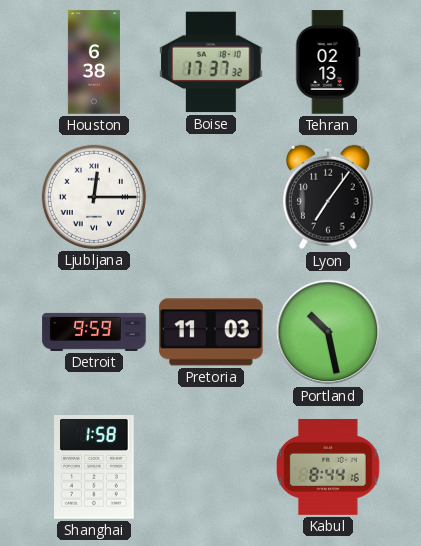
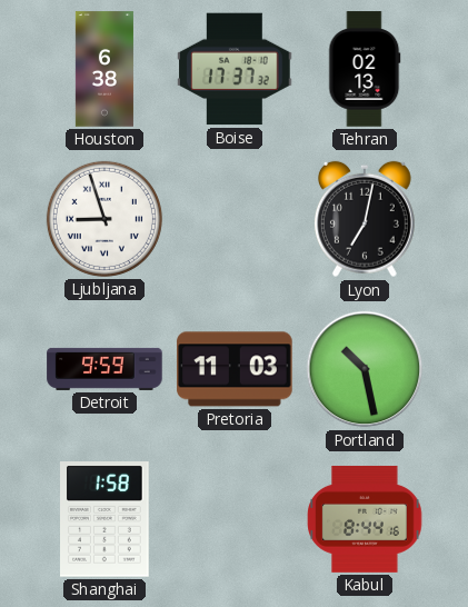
Ljubljana: 12:15 -> 8:57
Lyon: 7:06 -> 7:02
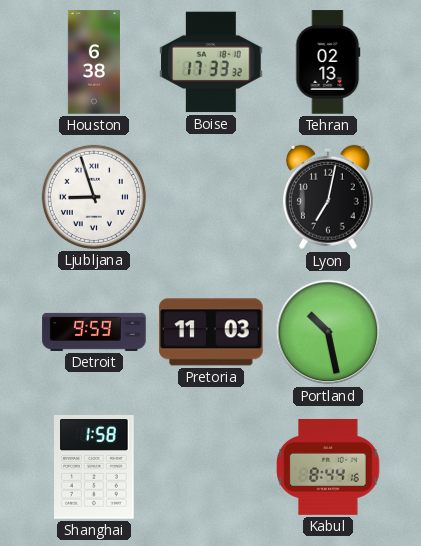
Boise: 17:37 -> 17:33
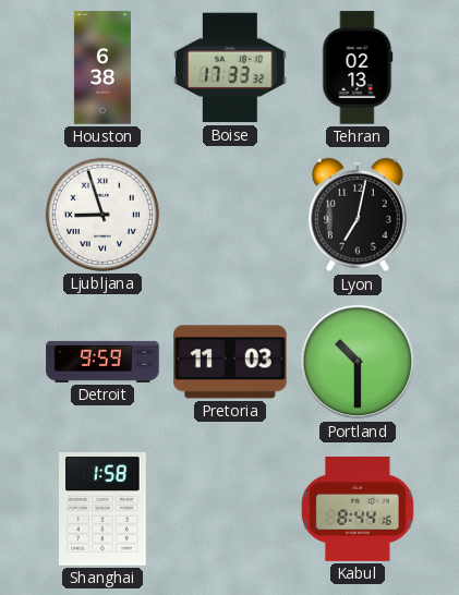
Portland: 10:28 -> 10:30
